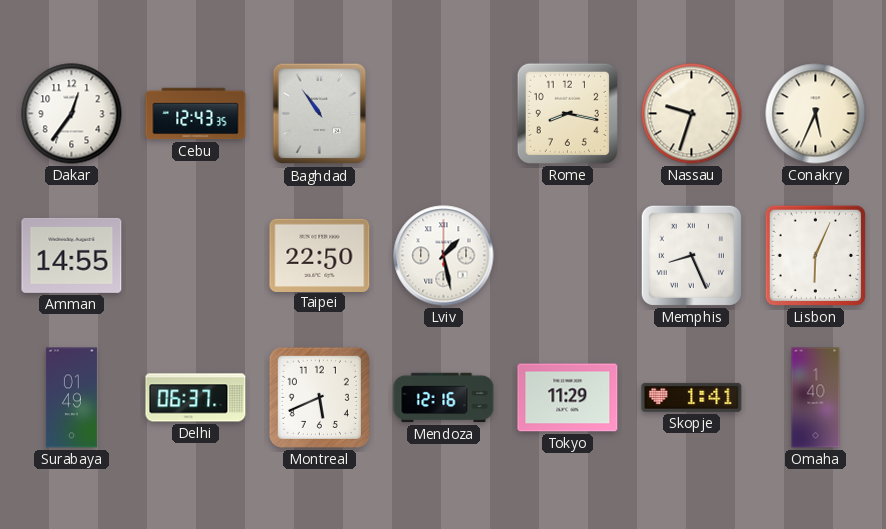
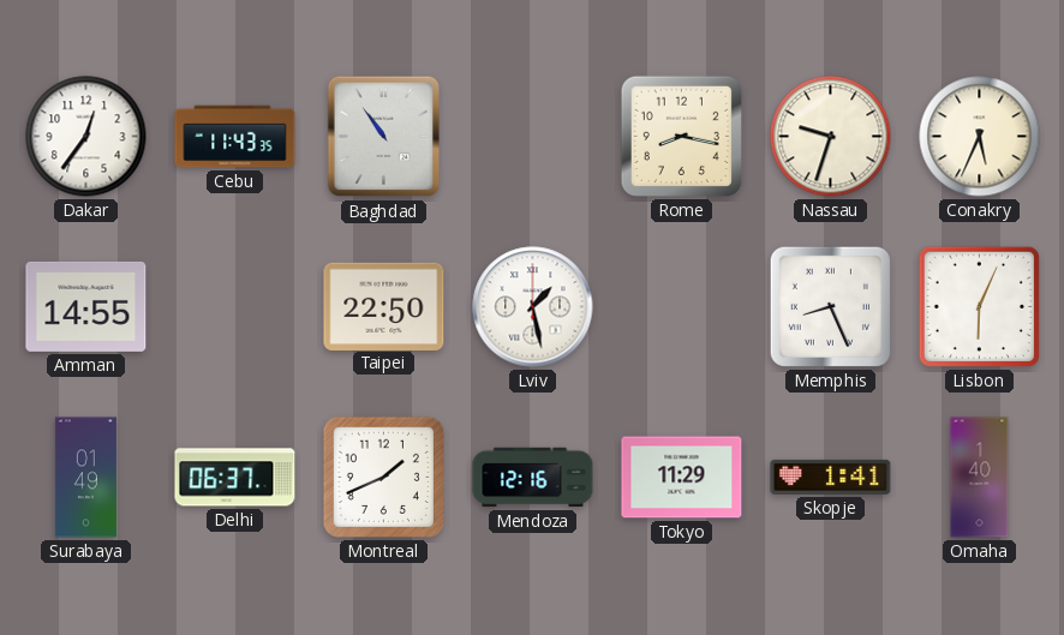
Cebu: 12:43 -> 11:43
Montreal: 5:41 -> 1:41
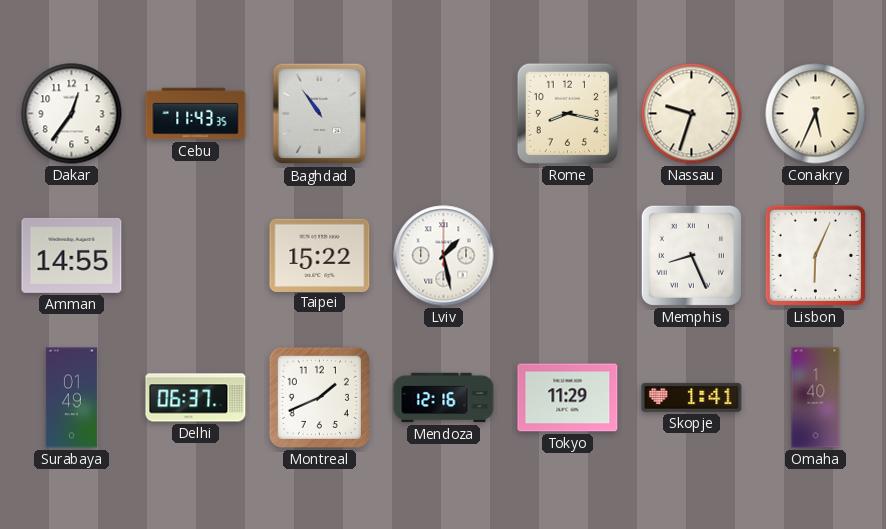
Taipei: 22:50 -> 15:22
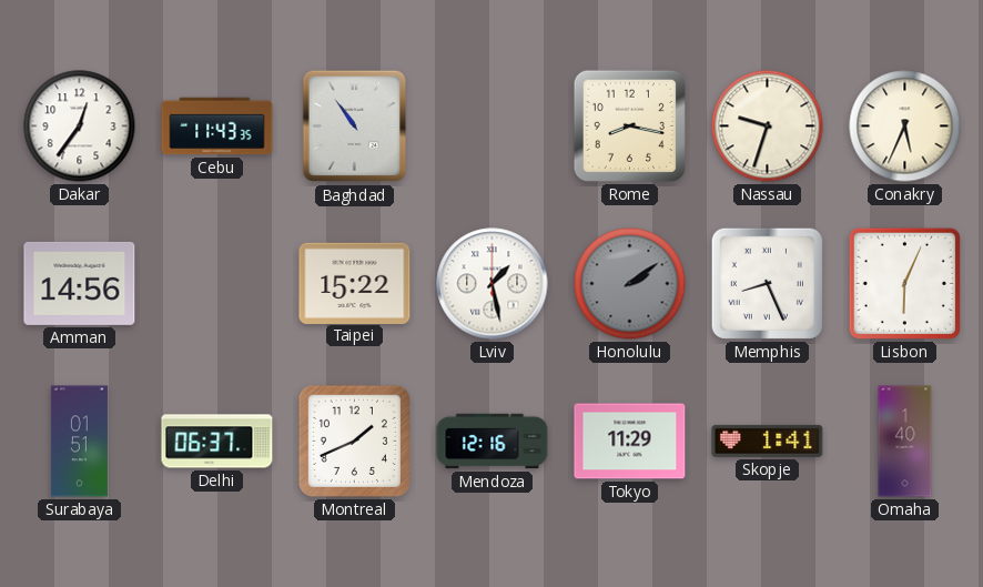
Amman: 14:55 -> 14:56
Honolulu: none -> 2:09
Surabaya: 01:49 -> 01:51
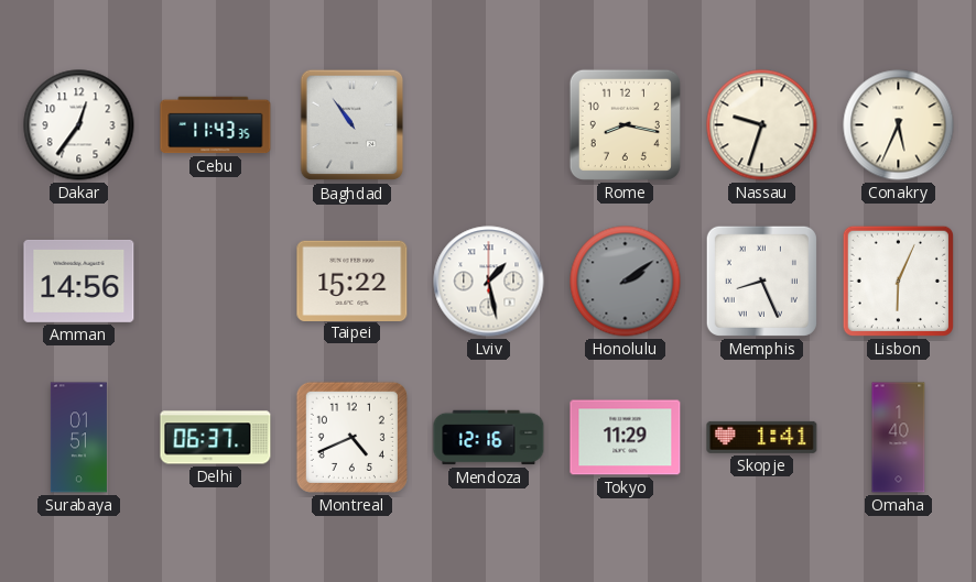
Montreal: 1:41 -> 4:41
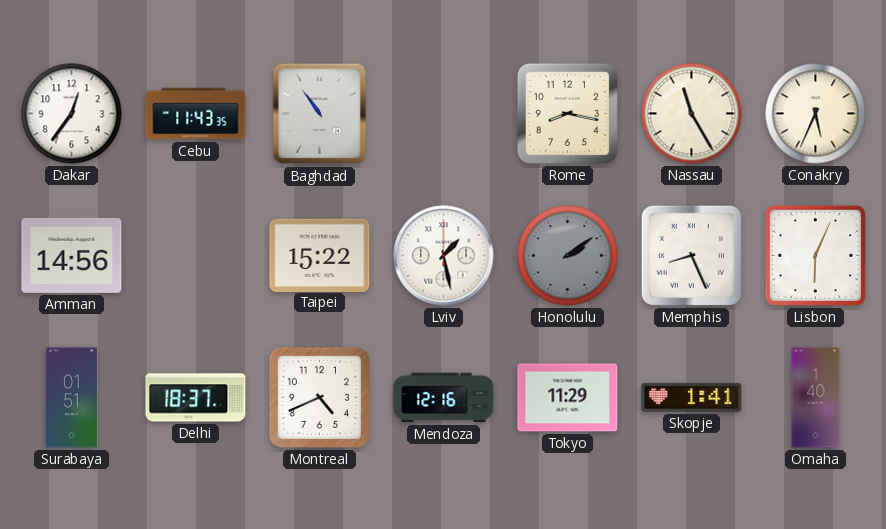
Nassau: 9:33 -> 11:25
Delhi: 06:37 -> 18:37
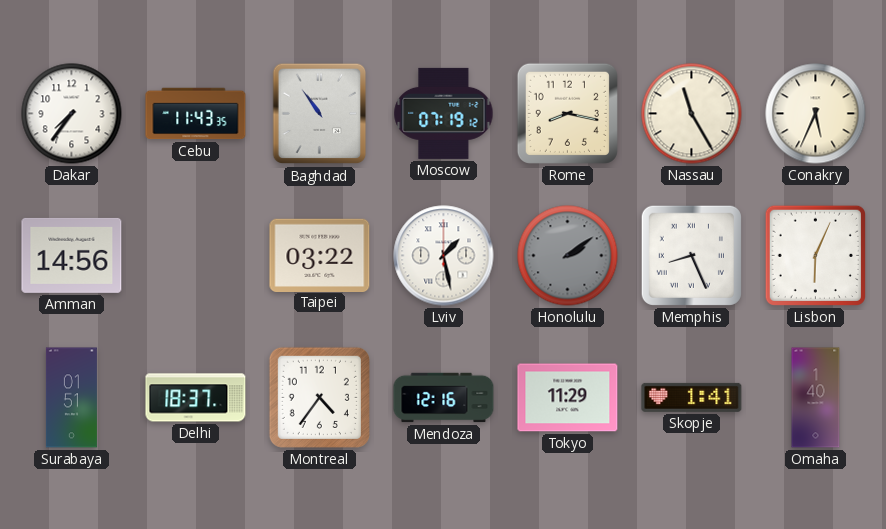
Dakar: 12:36 -> 7:36
Moscow: none -> 07:19
Taipei: 15:22 -> 03:22
Montreal: 4:41 -> 4:36
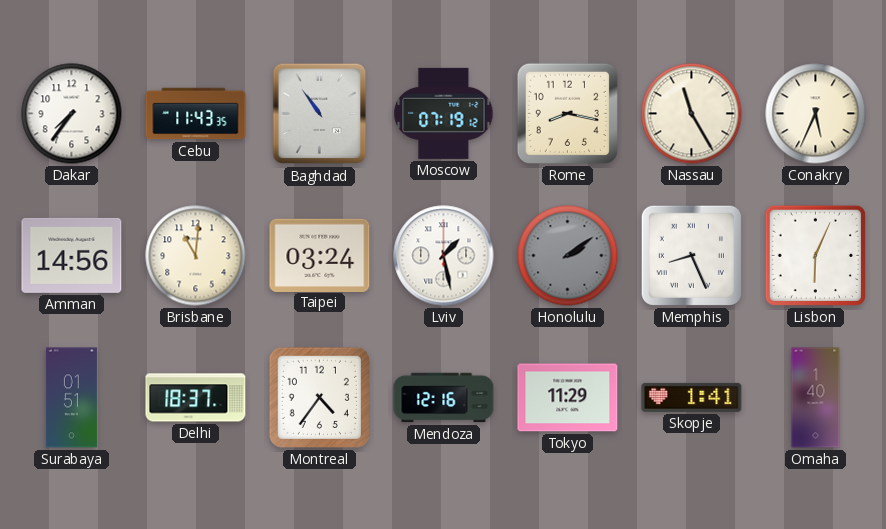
Brisbane: none -> 11:01
Taipei: 03:22 -> 03:24
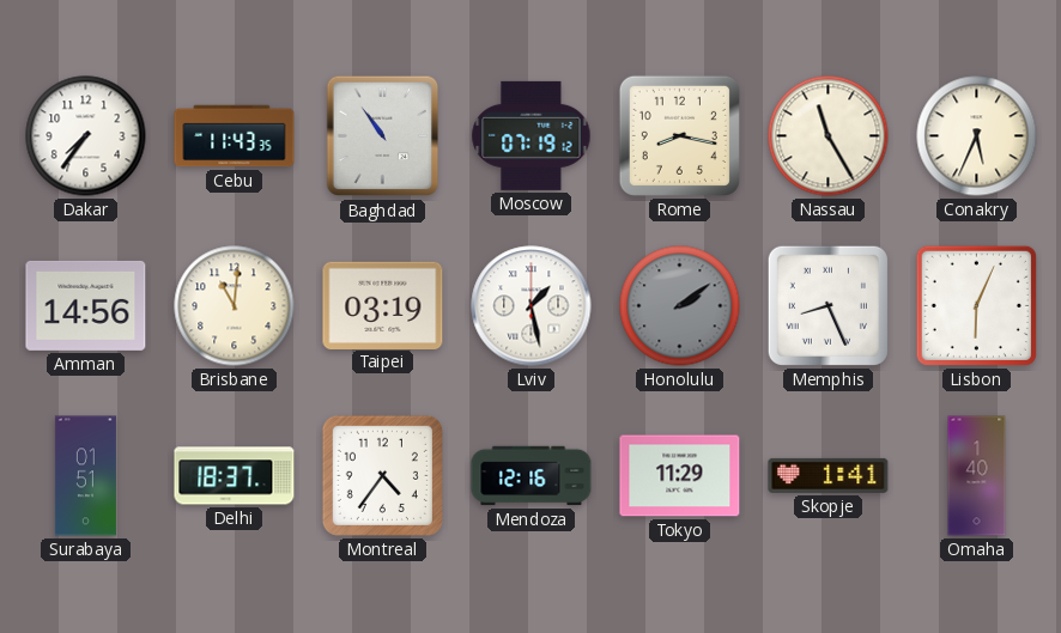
Taipei: 03:24 -> 03:19
